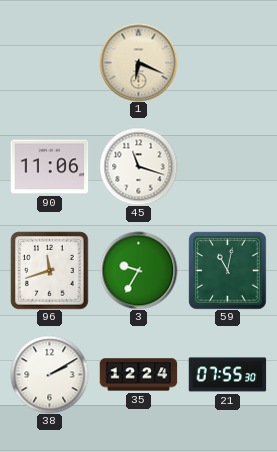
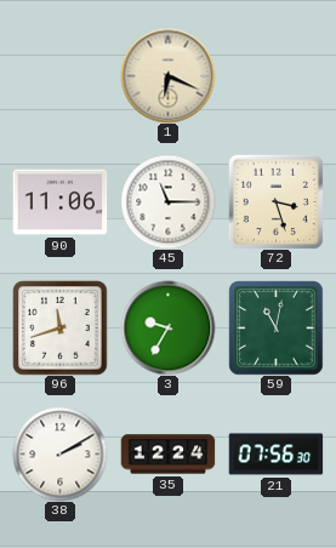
45: 11:18 -> 11:15
72: none -> 3:27
21: 07:55 -> 07:56
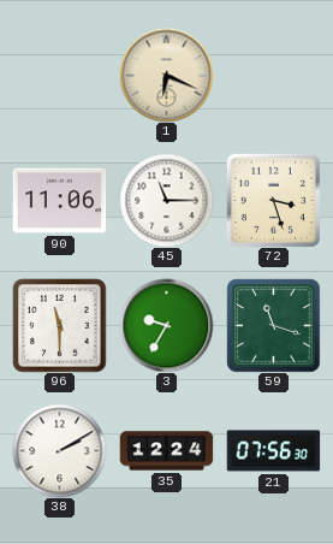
96: 11:42 -> 11:30
59: 11:02 -> 11:18
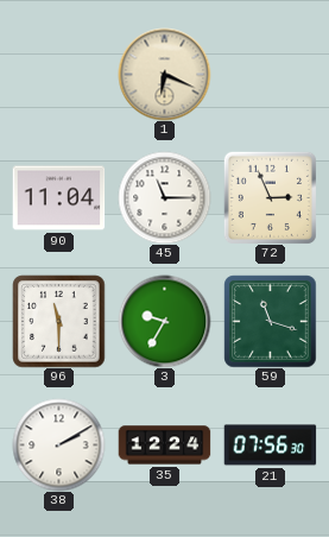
90: 11:06 -> 11:04
72: 3:27 -> 2:56
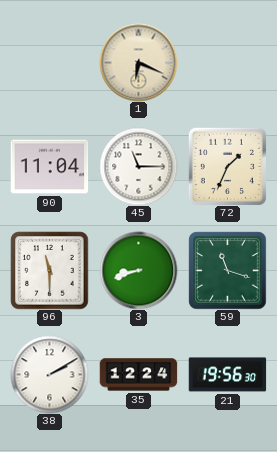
72: 2:56 -> 1:34
3: 9:35 -> 8:42
21: 07:56 -> 19:56
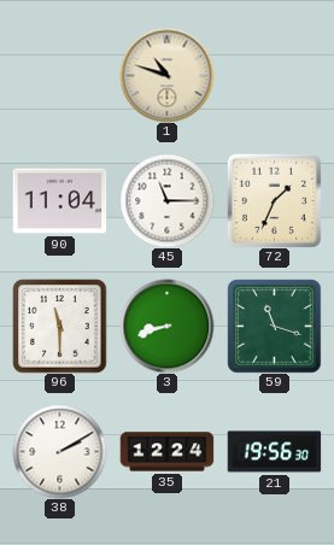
1: 6:19 -> 10:48
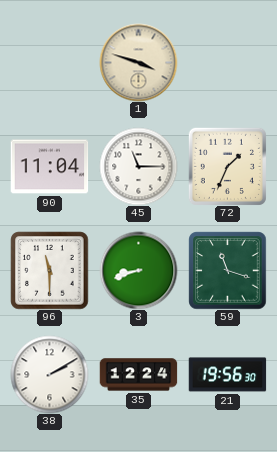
1: 10:48 -> 3:48
